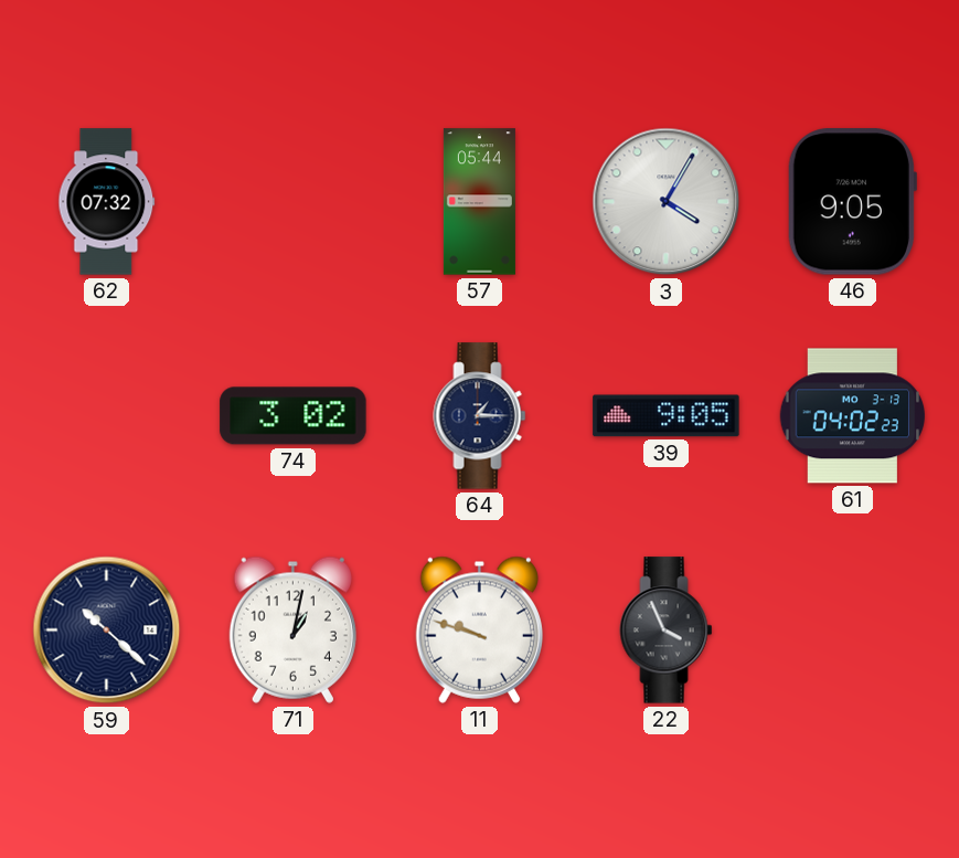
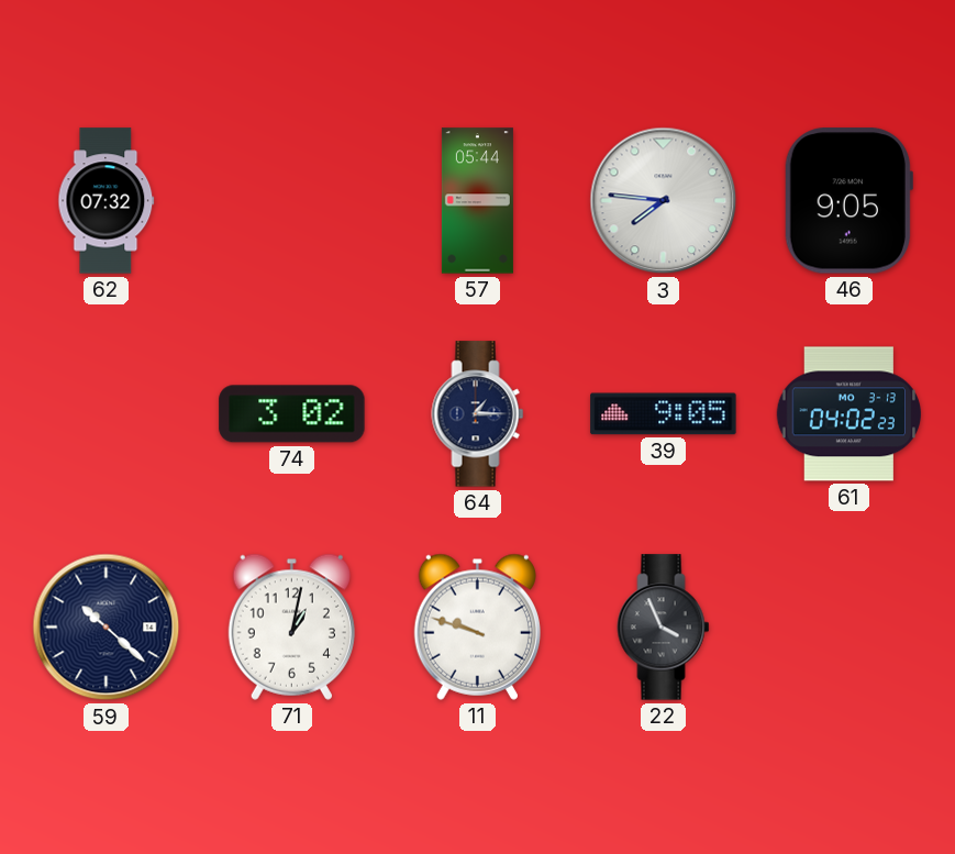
3: 4:05 -> 7:46
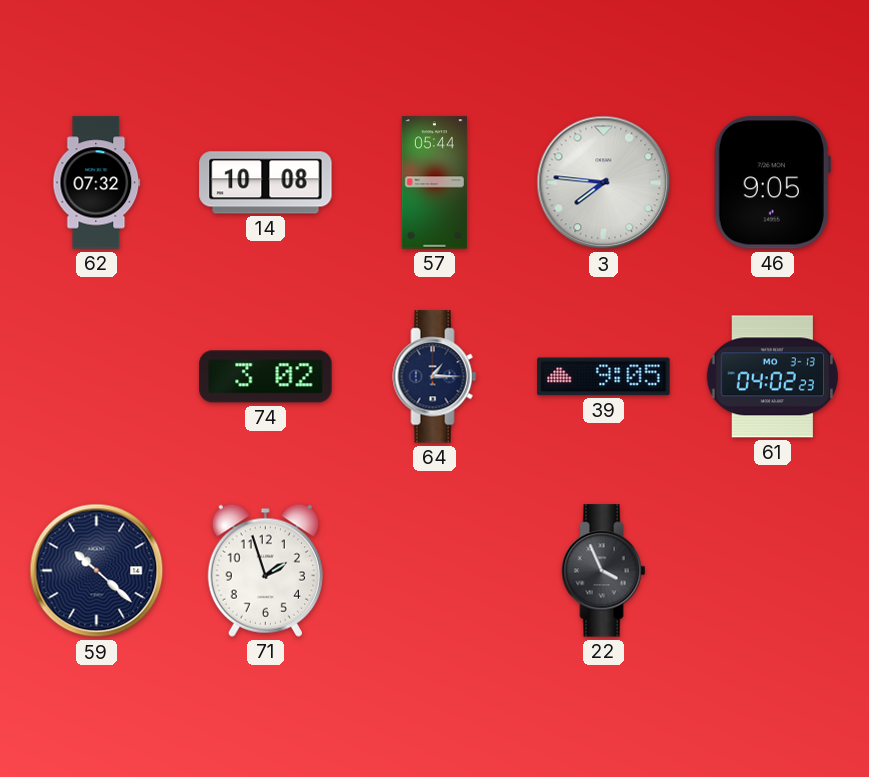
14: none -> 10:08
71: 1:02 -> 1:57
11: 9:48 -> none
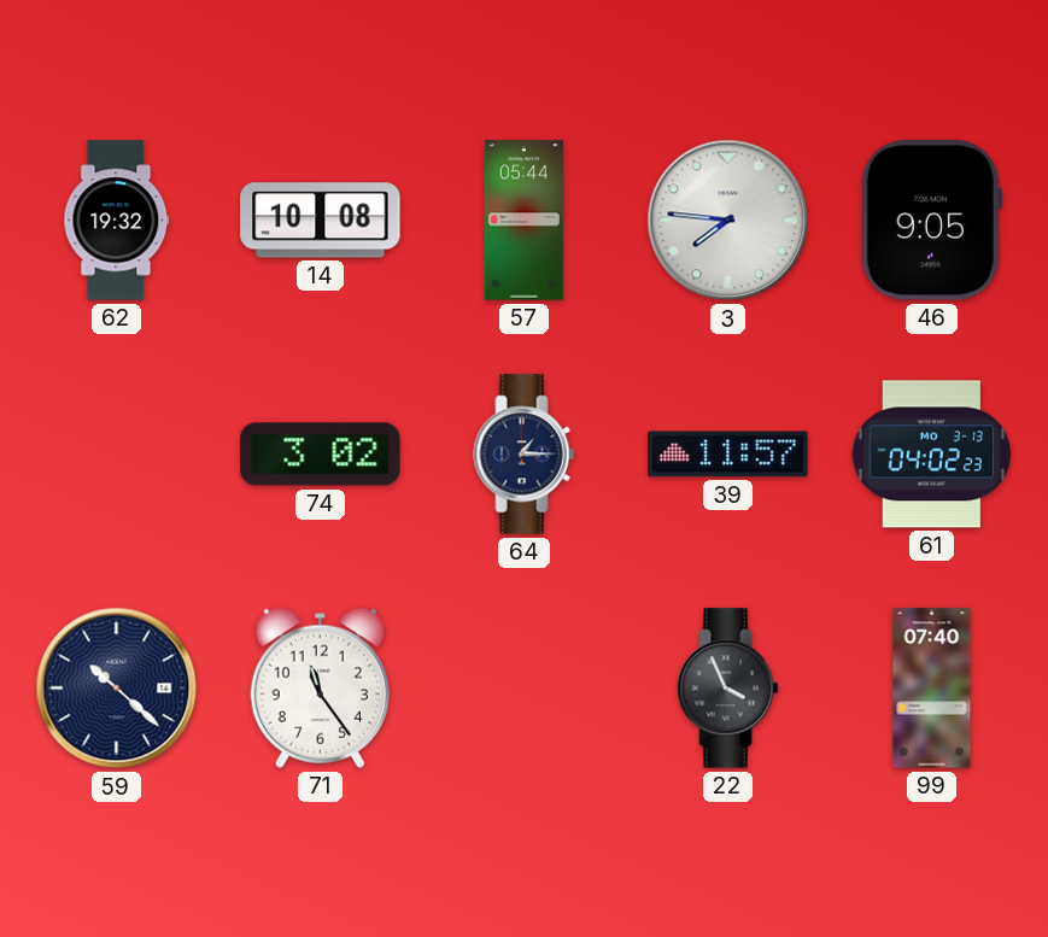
62: 07:32 -> 19:32
39: 9:05 -> 11:57
71: 1:57 -> 11:24
99: none -> 07:40
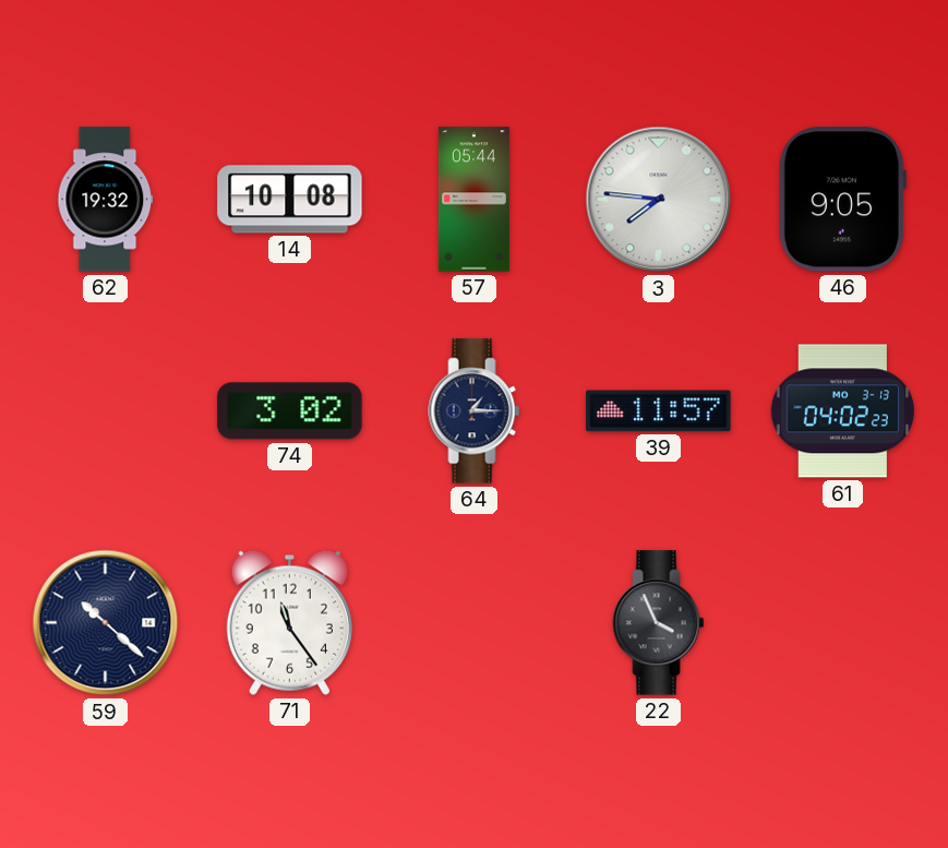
99: 07:40 -> none
